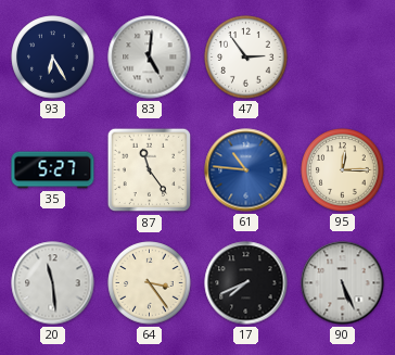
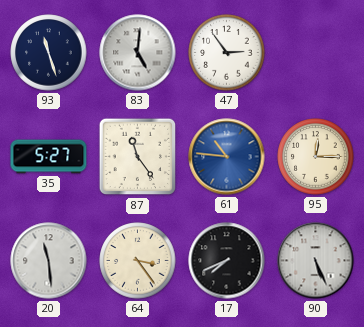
93: 6:25 -> 11:27
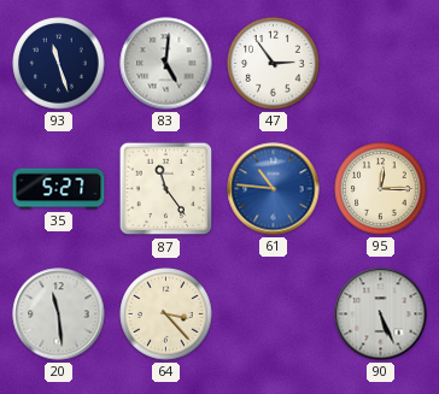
64: 3:24 -> 3:23
17: 7:41 -> none
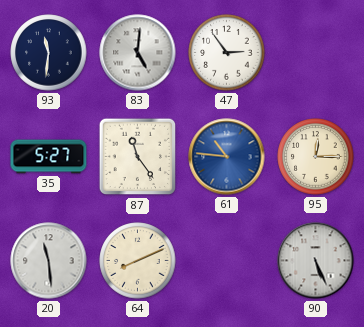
93: 11:27 -> 11:31
64: 3:23 -> 8:11
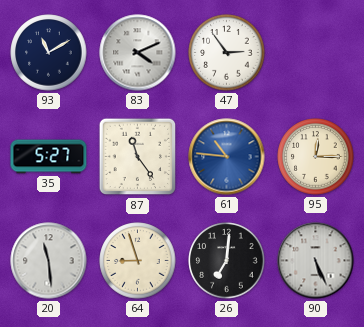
93: 11:31 -> 11:10
83: 5:01 -> 4:11
64: 8:11 -> 8:57
26: none -> 7:01
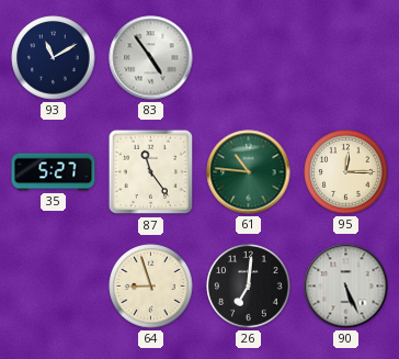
83: 4:11 -> 4:54
47: 2:54 -> none
61 dial: blue -> green
20: 11:29 -> none
